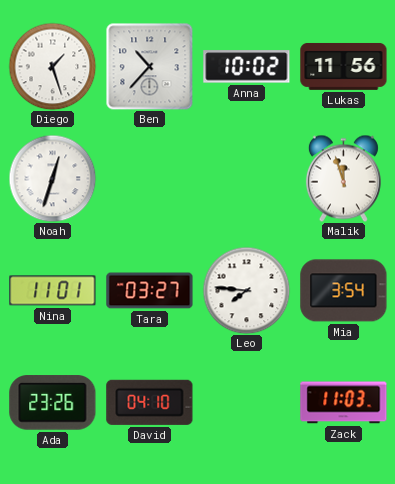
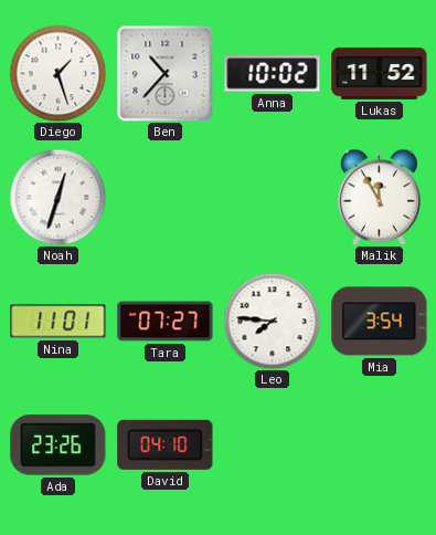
Lukas: 11:56 -> 11:52
Malik: 11:57 -> 11:55
Tara: 03:27 -> 07:27
Zack: 11:03 -> none
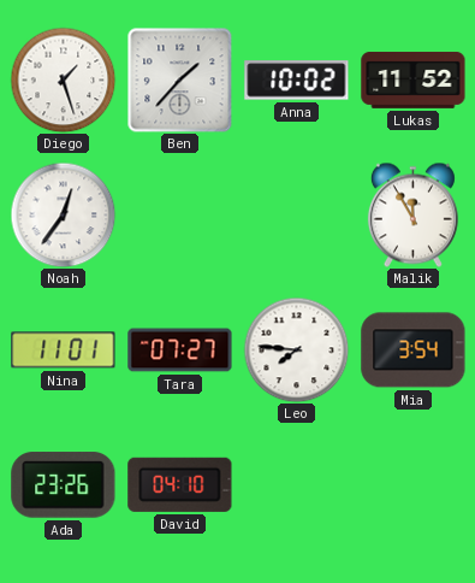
Ben: 10:37 -> 1:37
Noah: 12:33 -> 12:36
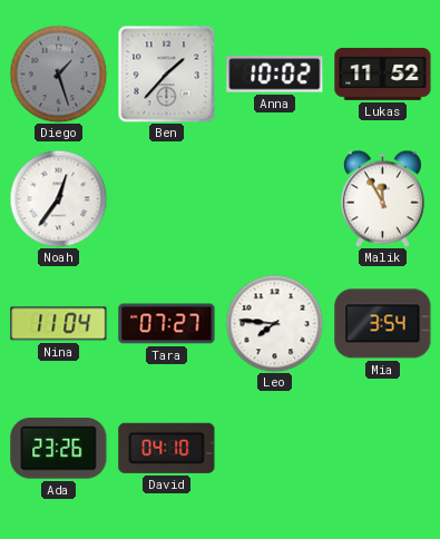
Diego dial: white -> grey
Nina: 11:01 -> 11:04
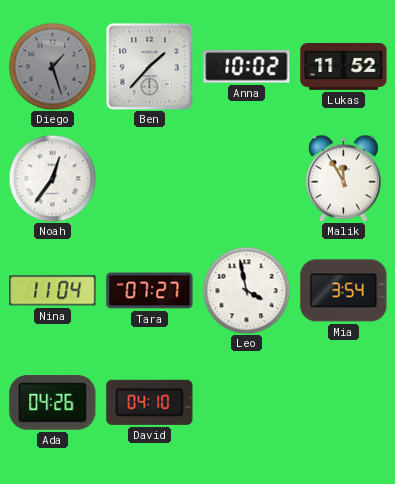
Leo: 7:46 -> 3:58
Ada: 23:26 -> 04:26
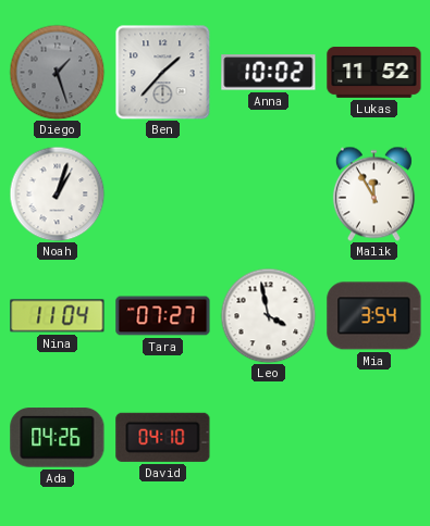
Noah: 12:36 -> 1:03
